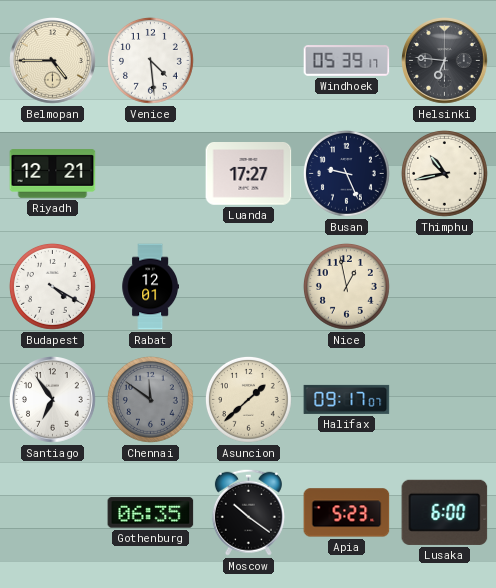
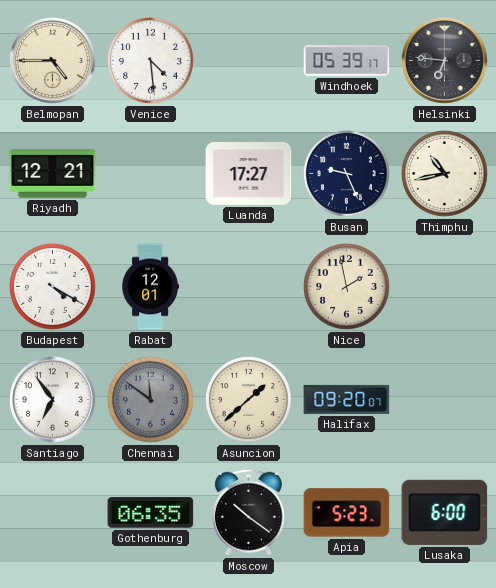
Nice: 12:58 -> 1:58
Halifax: 09:17 -> 09:20
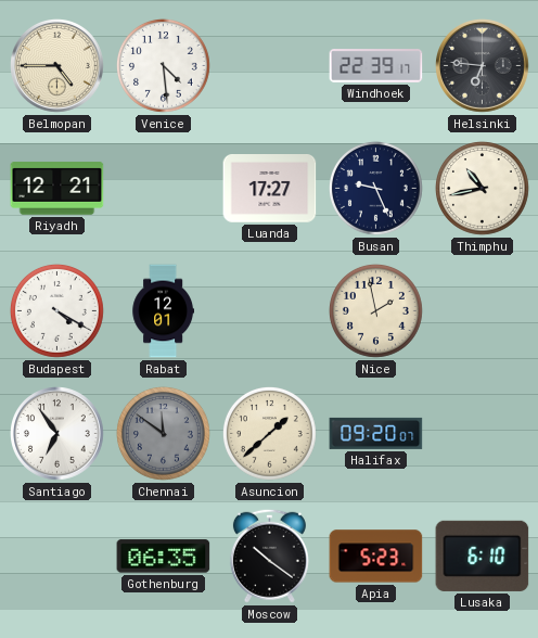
Windhoek: 05:39 -> 22:39
Lusaka: 6:00 -> 6:10
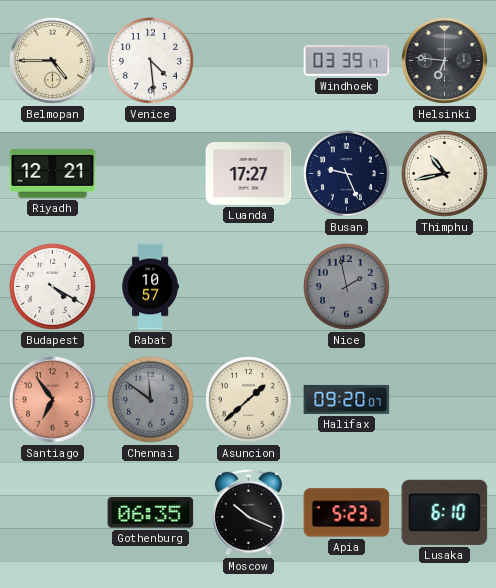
Windhoek: 22:39 -> 03:39
Rabat: 12:01 -> 10:57
Nice dial: cream -> grey
Santiago dial: white -> salmon
Moscow: 10:21 -> 10:19
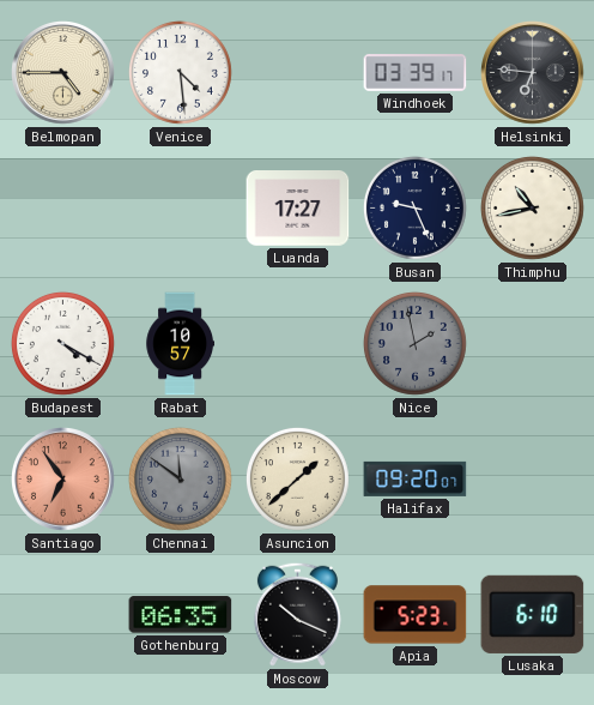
Riyadh: 12:21 -> none
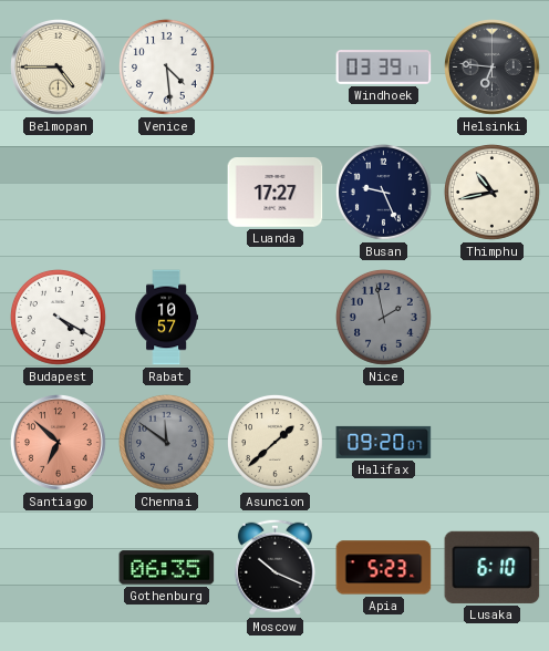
Santiago: 6:54 -> 6:52
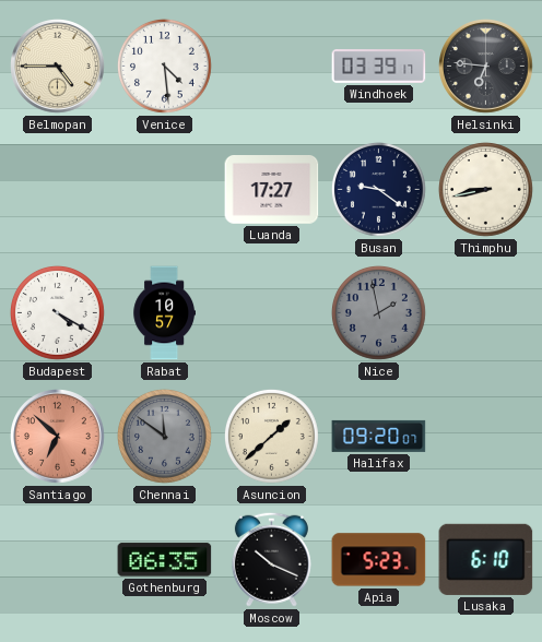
Busan: 9:26 -> 9:21
Thimphu: 10:43 -> 8:43
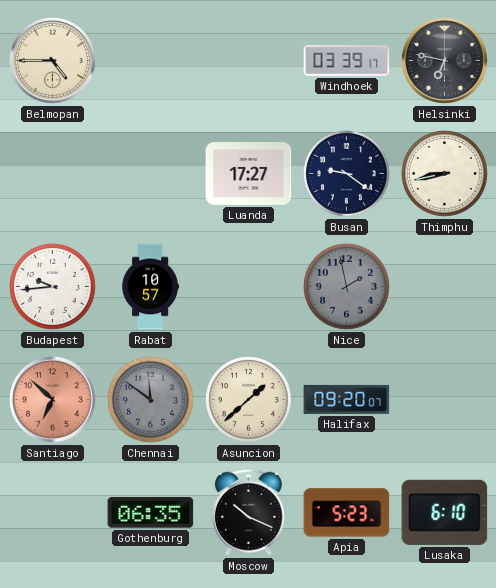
Venice: 4:29 -> none
Helsinki: 6:46 -> 6:47
Budapest: 4:20 -> 9:44
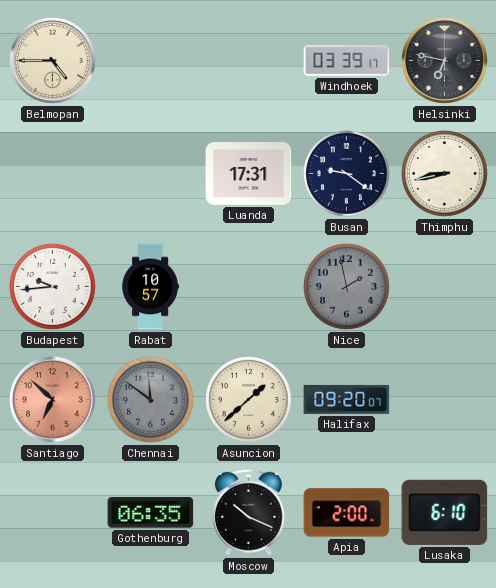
Luanda: 17:27 -> 17:31
Apia: 5:23 -> 2:00
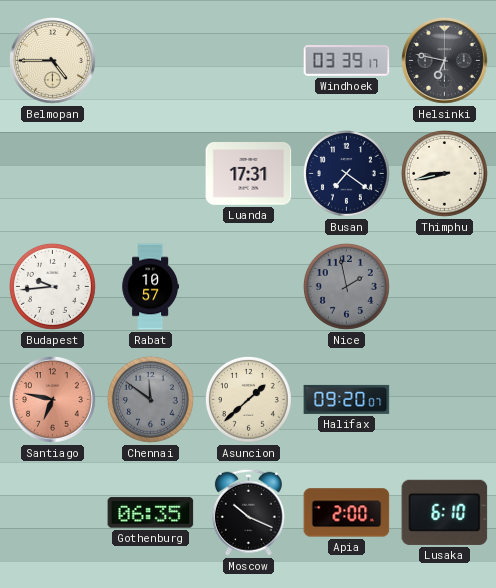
Busan: 9:21 -> 7:21
Santiago: 6:52 -> 6:47
